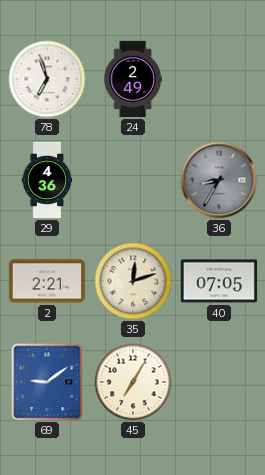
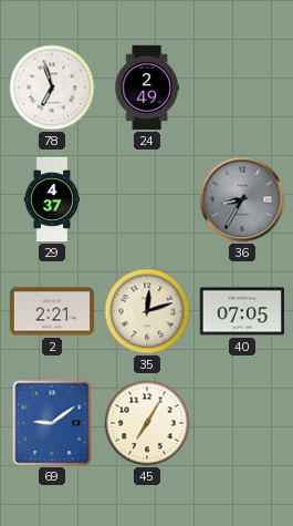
29: 4:36 -> 4:37
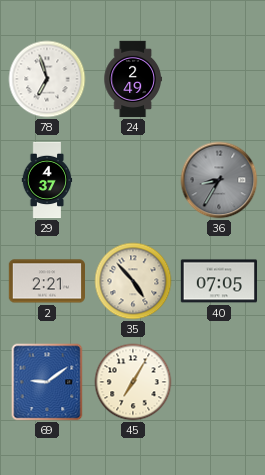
35: 12:12 -> 4:53
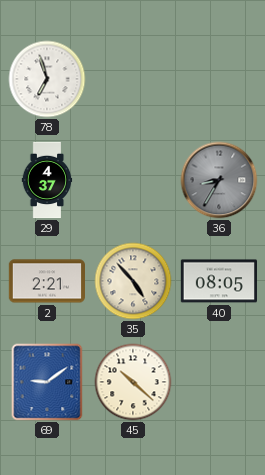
24: 2:49 -> none
40: 07:05 -> 08:05
45: 7:05 -> 10:22
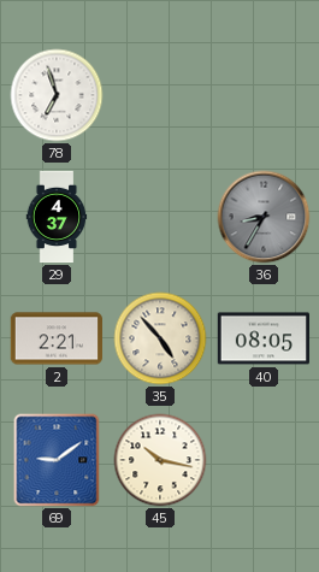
45: 10:22 -> 10:17
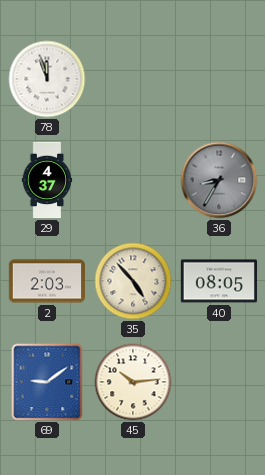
78: 6:57 -> 11:57
2: 2:21 -> 2:03
45: 10:17 -> 10:14
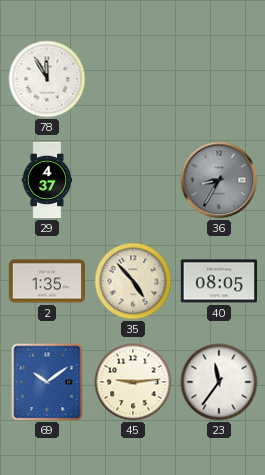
78: 11:57 -> 11:55
2: 2:03 -> 1:35
69: 9:09 -> 10:09
45: 10:14 -> 9:14
23: none -> 11:36
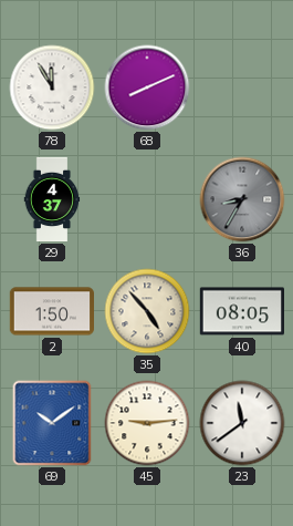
68: none -> 8:11
2: 1:35 -> 1:50
23: 11:36 -> 11:39
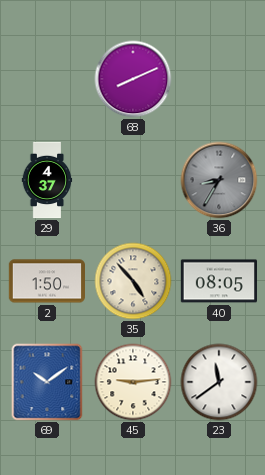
78: 11:55 -> none
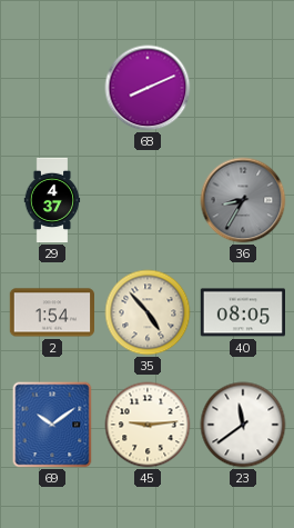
2: 1:50 -> 1:54
